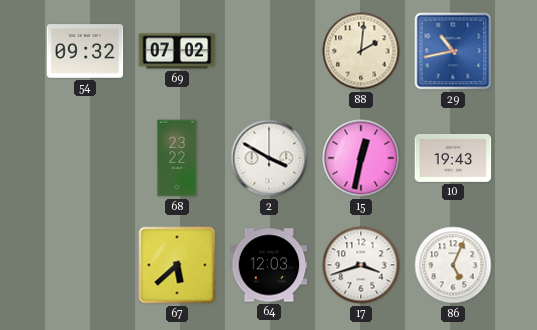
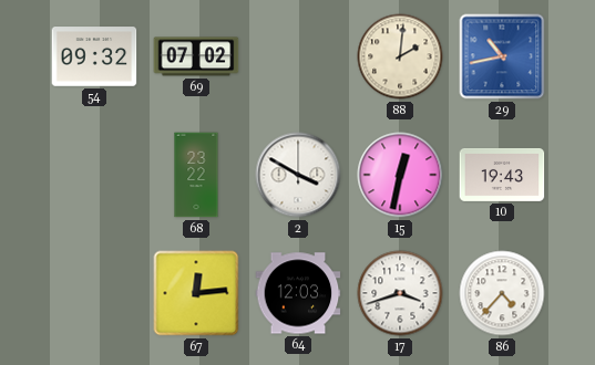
67: 5:38 -> 12:14
86: 5:04 -> 4:37
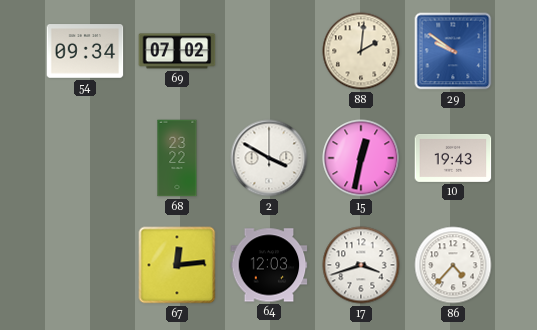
54: 09:32 -> 09:34
29: 10:43 -> 9:51
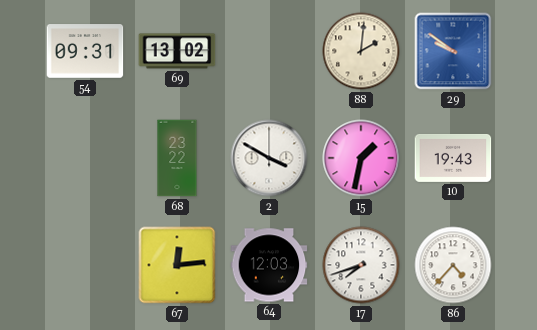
54: 09:34 -> 09:31
69: 07:02 -> 13:02
15: 12:32 -> 1:32
17: 3:42 -> 7:42
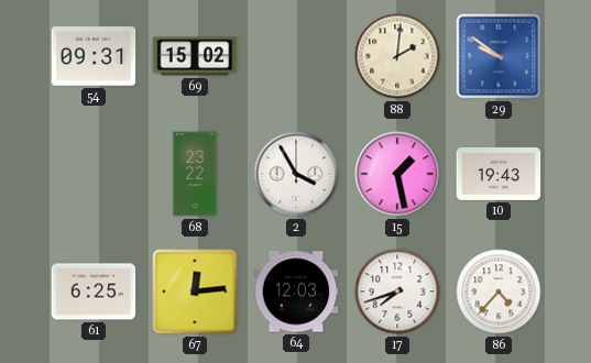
69: 13:02 -> 15:02
2: 3:50 -> 3:55
15: 1:32 -> 1:28
61: none -> 6:25
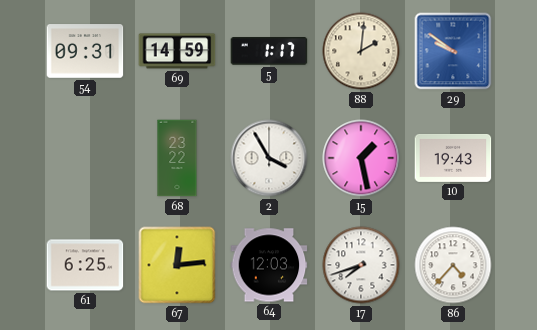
69: 15:02 -> 14:59
5: none -> 1:17
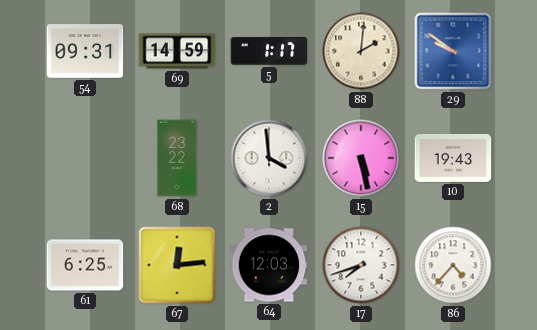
2: 3:55 -> 3:59
15: 1:28 -> 5:28
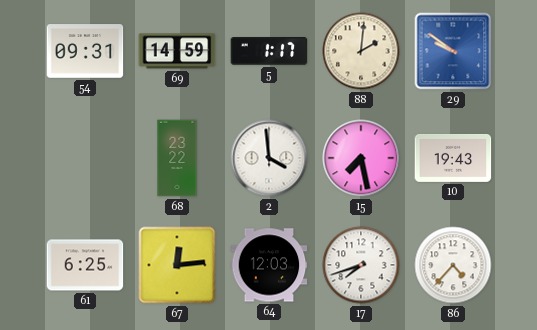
15: 5:28 -> 7:28
